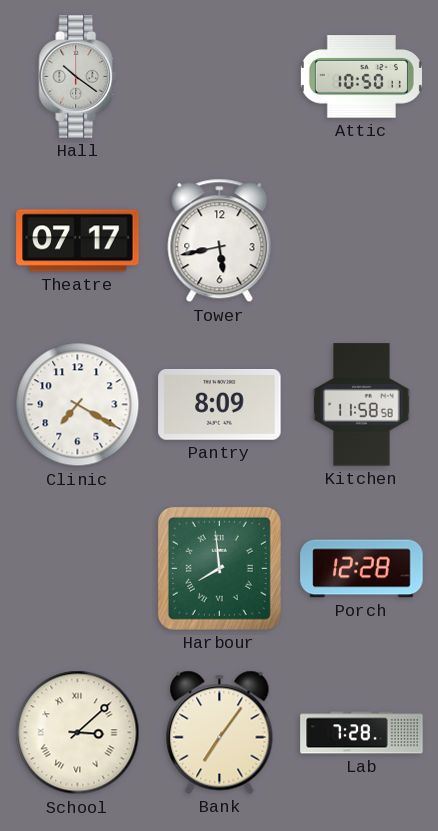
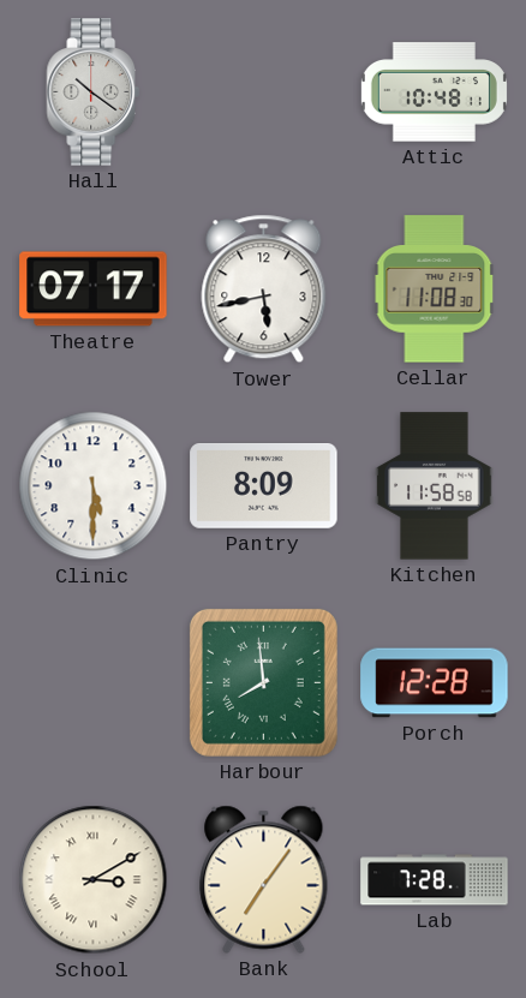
Attic: 10:50 -> 10:48
Cellar: none -> 11:08
Clinic: 7:20 -> 5:30
School: 3:08 -> 3:10
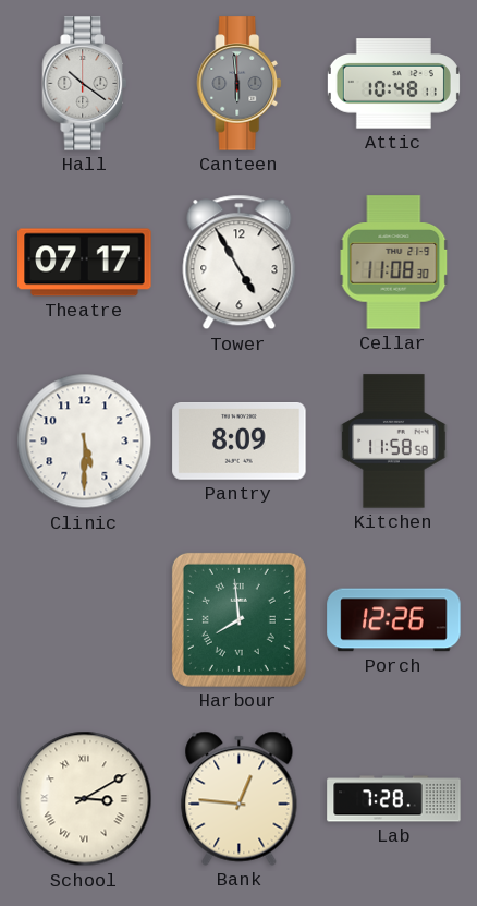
Canteen: none -> 5:59
Tower: 5:43 -> 4:55
Porch: 12:28 -> 12:26
Bank: 7:06 -> 12:46
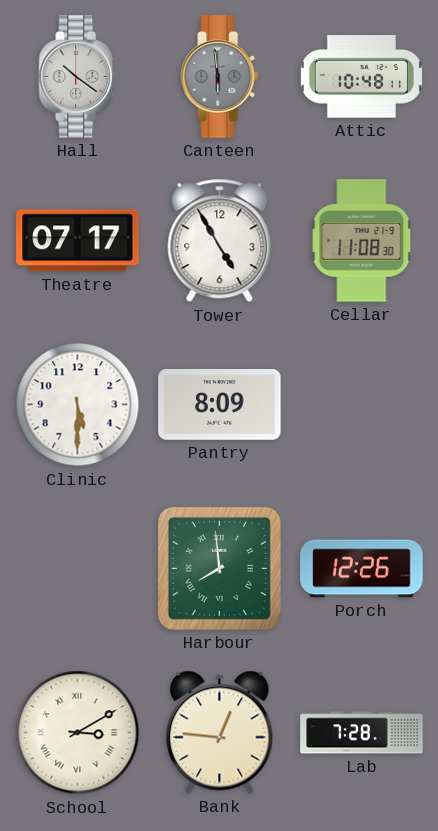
Kitchen: 11:58 -> none
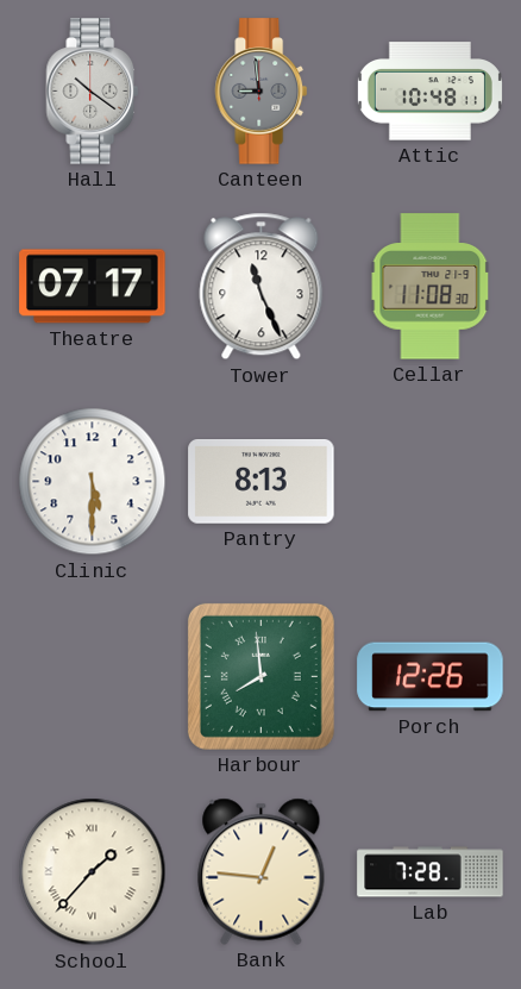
Canteen: 5:59 -> 8:59
Tower: 4:55 -> 11:26
Pantry: 8:09 -> 8:13
School: 3:10 -> 1:37
